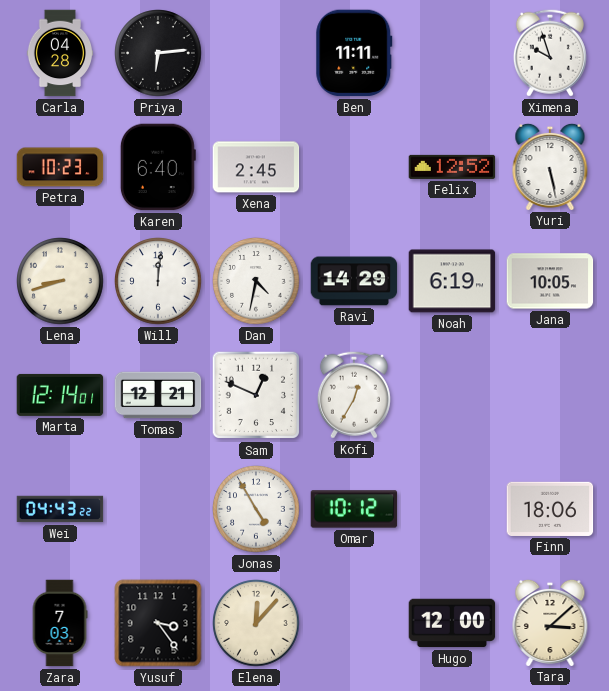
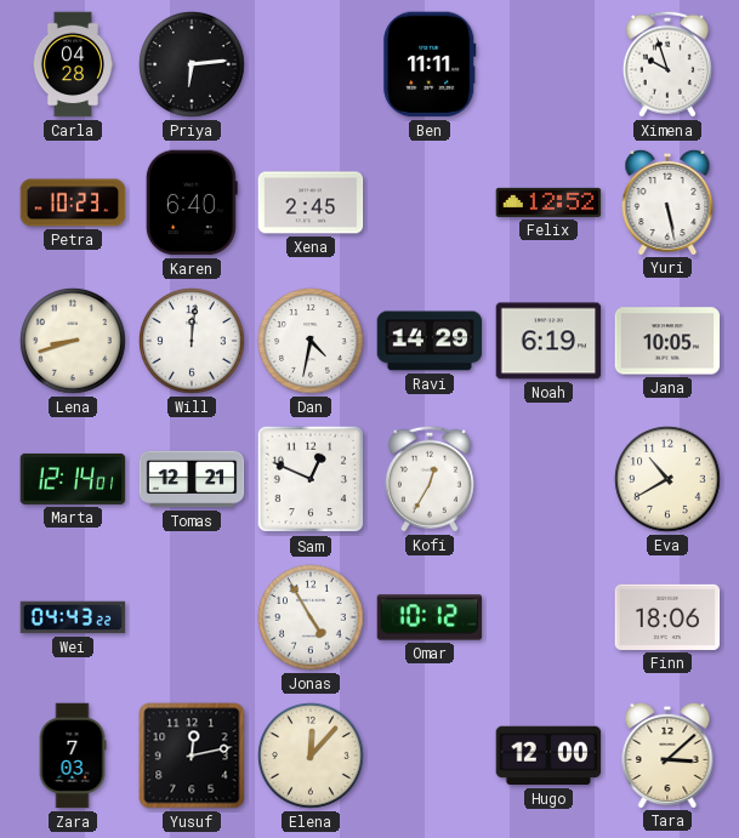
Eva: none -> 10:40
Yusuf: 3:24 -> 12:13
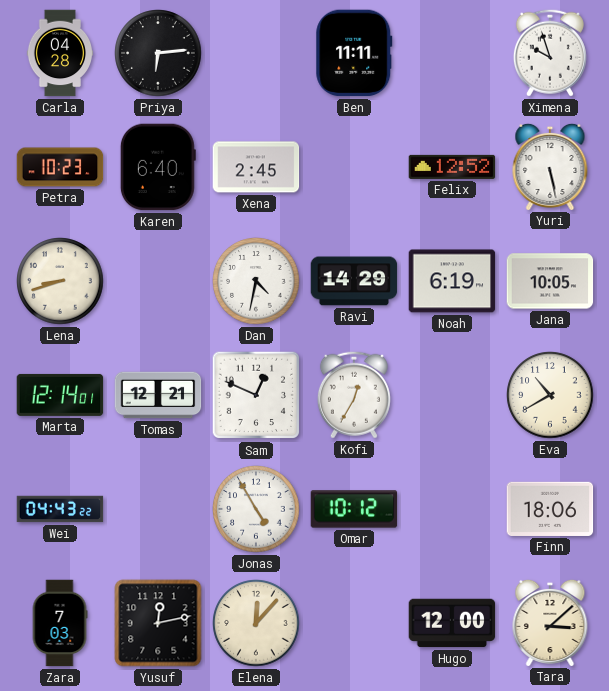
Will: 12:01 -> none
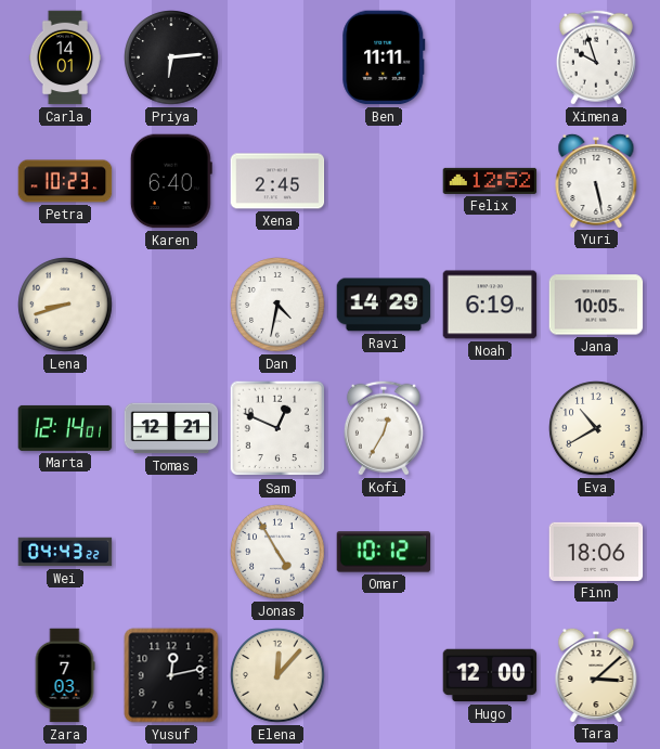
Carla: 04:28 -> 14:01
